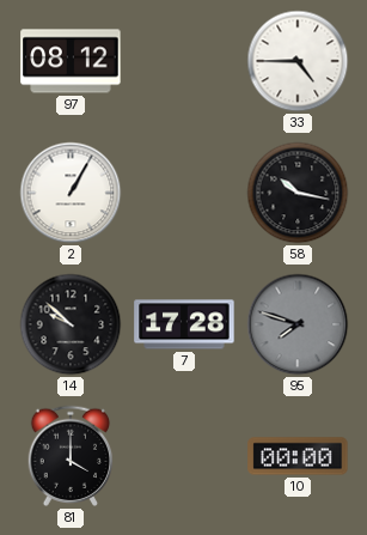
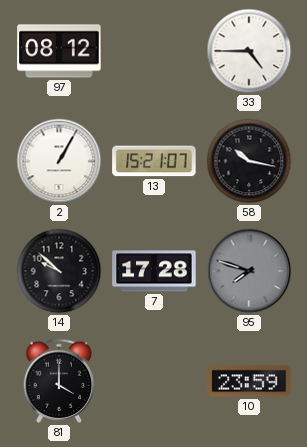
13: none -> 15:21
10: 00:00 -> 23:59
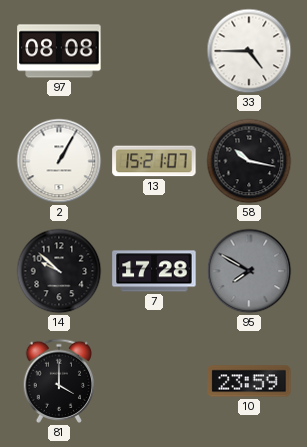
97: 08:12 -> 08:08
95: 7:48 -> 7:50
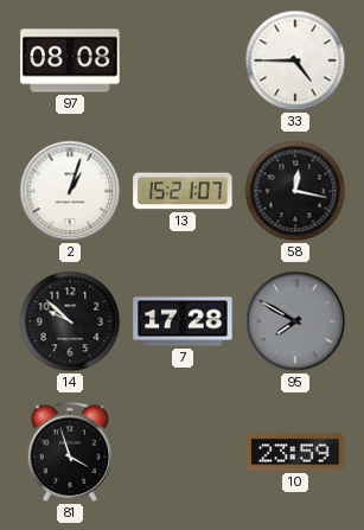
2: 1:05 -> 1:03
58: 10:17 -> 12:17
81: 4:00 -> 3:57
